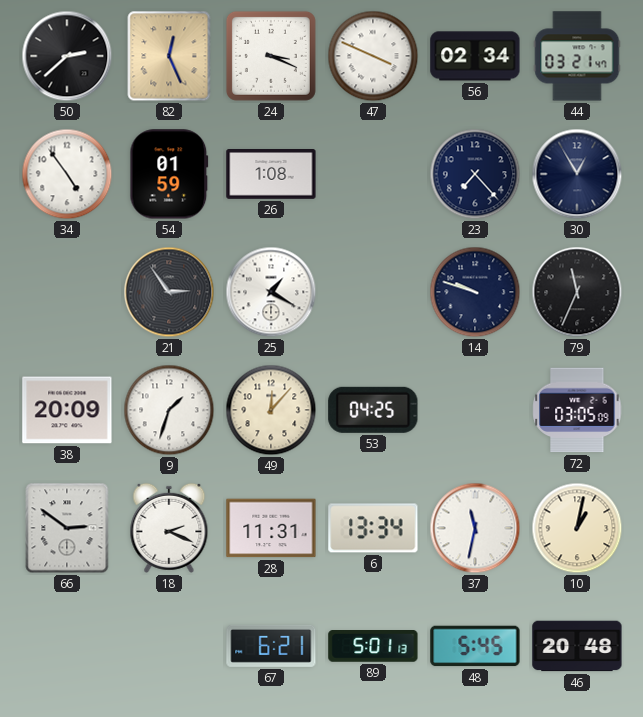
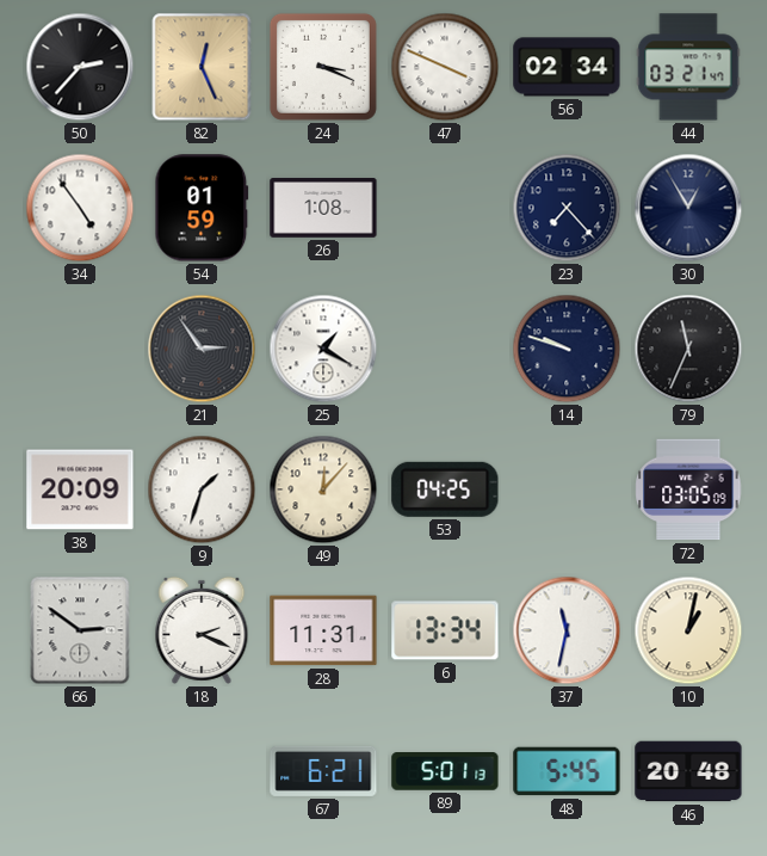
50: 2:38 -> 2:37
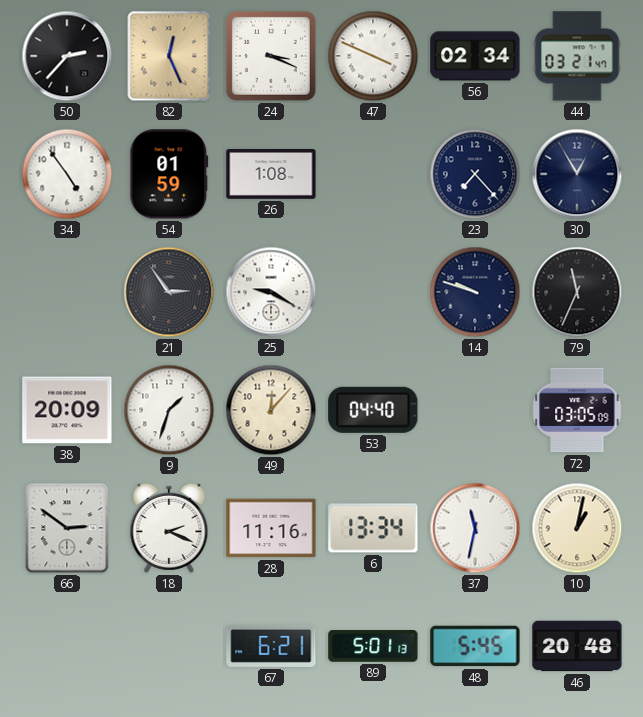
25: 1:20 -> 9:20
53: 04:25 -> 04:40
28: 11:31 -> 11:16
